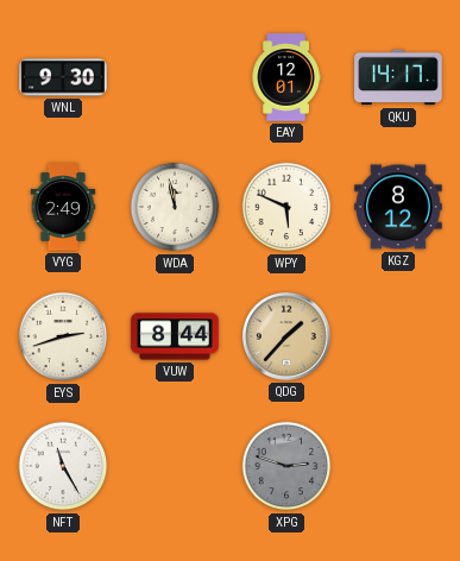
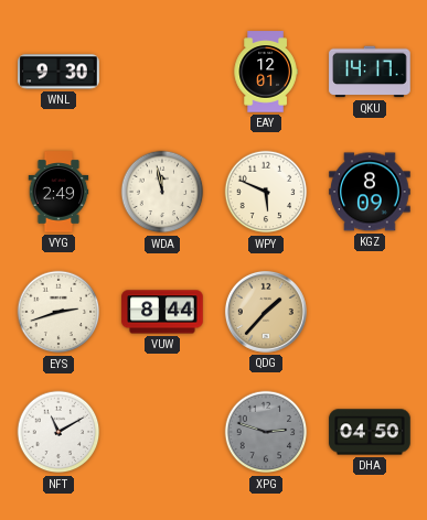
KGZ: 8:12 -> 8:09
NFT: 11:25 -> 11:10
DHA: none -> 04:50
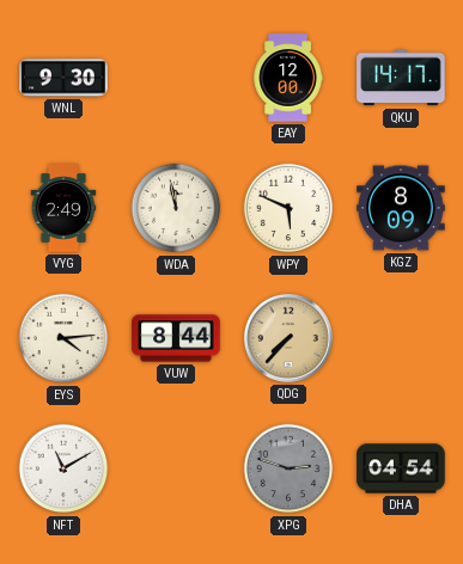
EAY: 12:01 -> 12:00
EYS: 2:42 -> 4:14
QDG: 1:37 -> 7:37
DHA: 04:50 -> 04:54
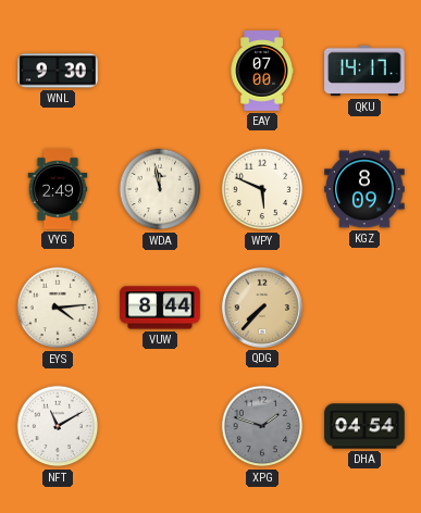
EAY: 12:00 -> 07:00
XPG: 2:48 -> 1:48
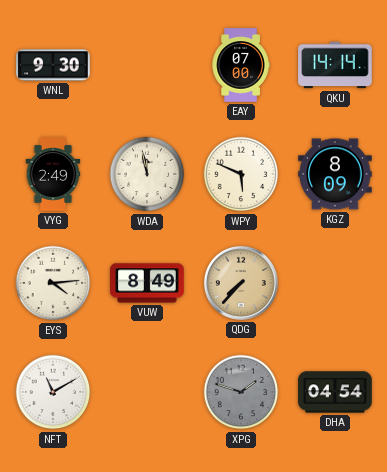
QKU: 14:17 -> 14:14
VUW: 8:44 -> 8:49
